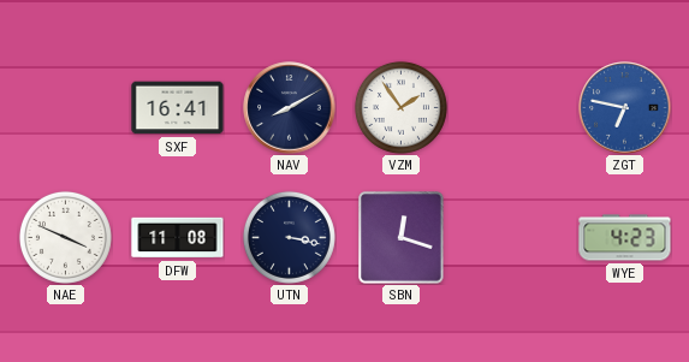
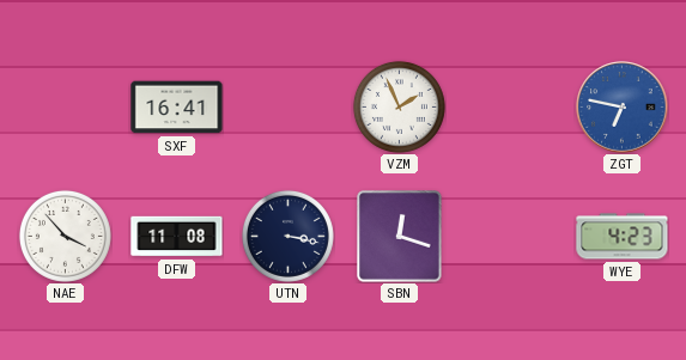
NAV: 8:10 -> none
VZM: 1:54 -> 1:56
NAE: 3:49 -> 3:53
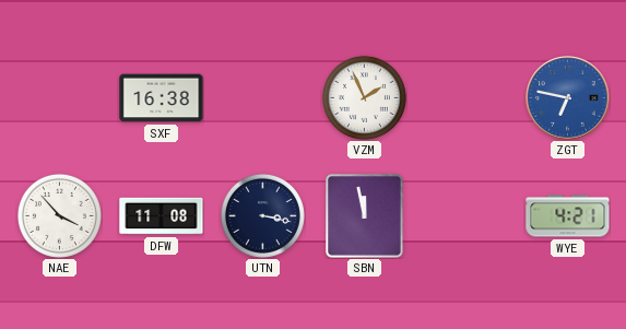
SXF: 16:41 -> 16:38
SBN: 12:18 -> 11:58
WYE: 4:23 -> 4:21
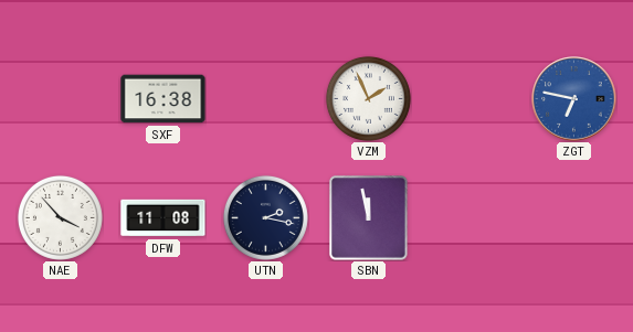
UTN: 3:17 -> 2:17
WYE: 4:21 -> none
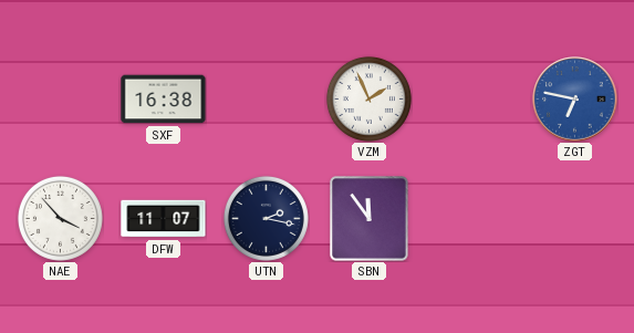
DFW: 11:08 -> 11:07
SBN: 11:58 -> 11:54
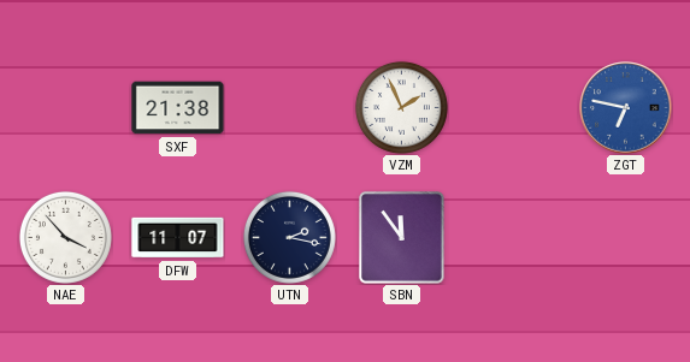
SXF: 16:38 -> 21:38
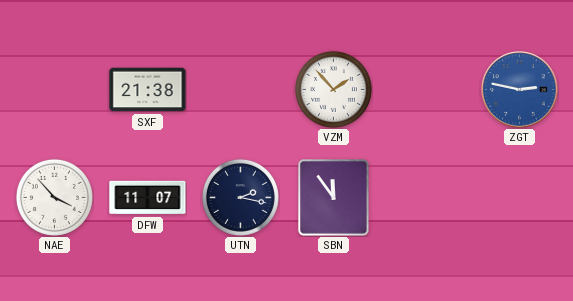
VZM: 1:56 -> 1:53
ZGT: 6:47 -> 2:47
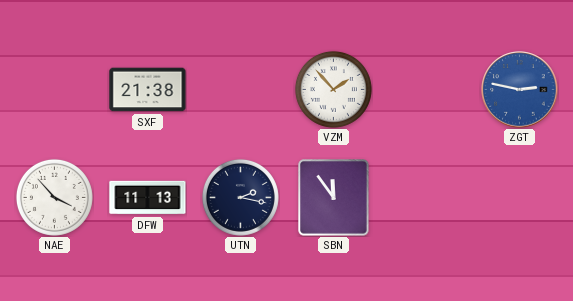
DFW: 11:07 -> 11:13
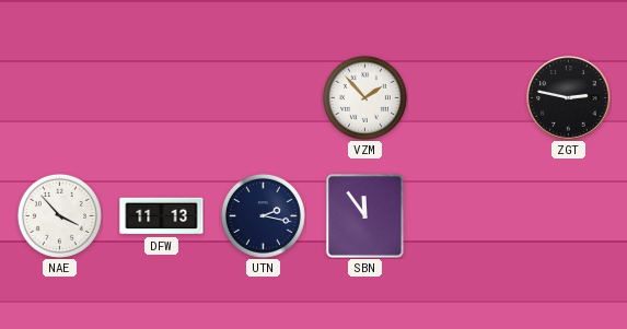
SXF: 21:38 -> none
ZGT dial: blue -> black
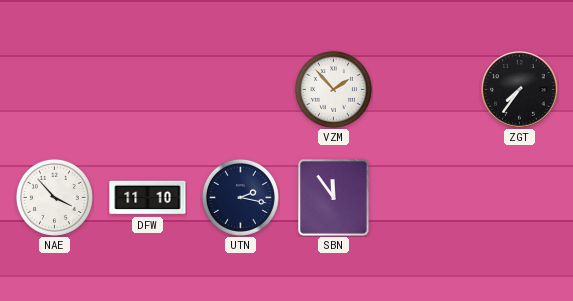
ZGT: 2:47 -> 7:36
DFW: 11:13 -> 11:10
